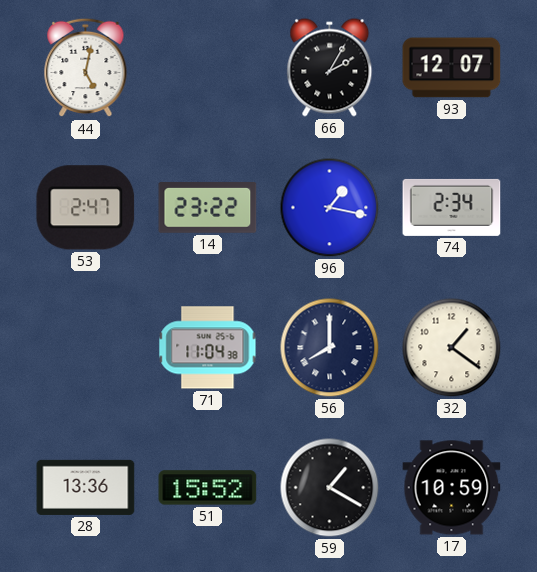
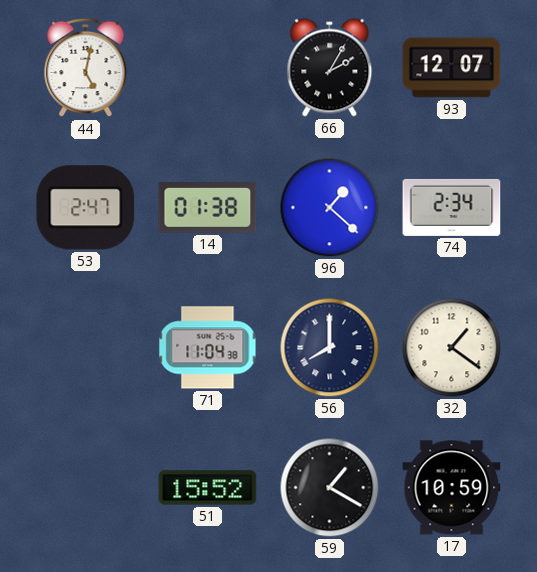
14: 23:22 -> 01:38
96: 1:17 -> 1:22
28: 13:36 -> none
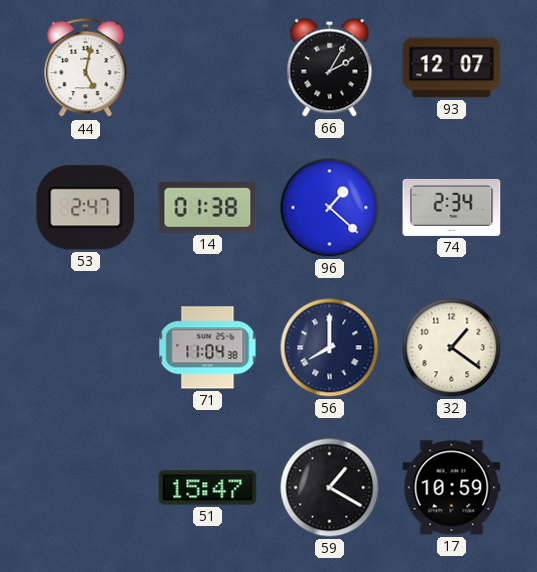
51: 15:52 -> 15:47
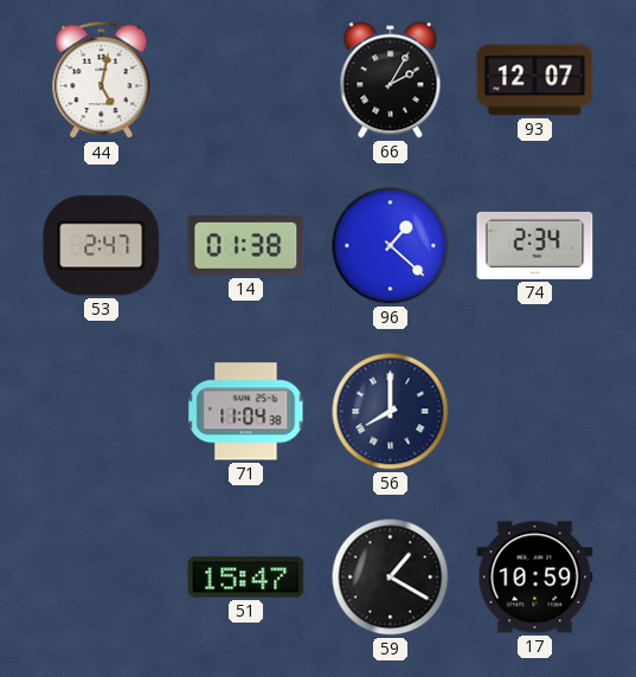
32: 1:21 -> none
